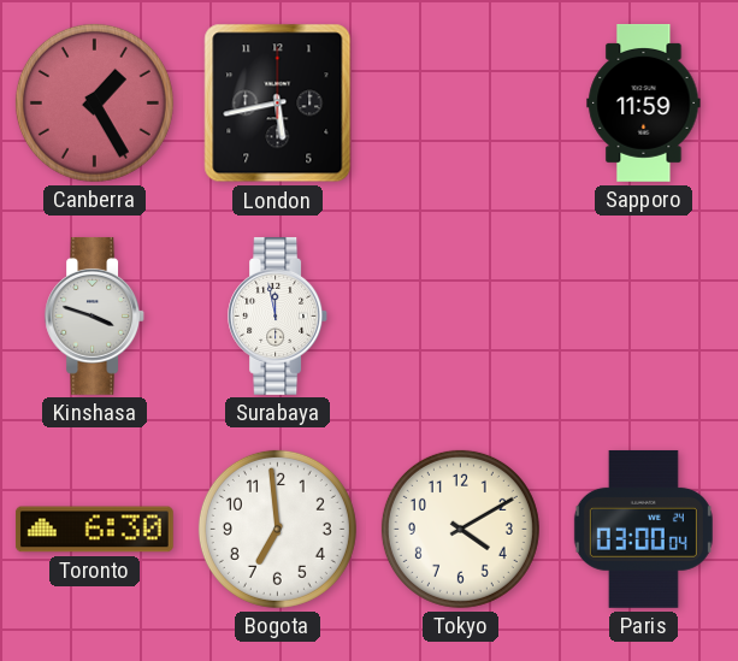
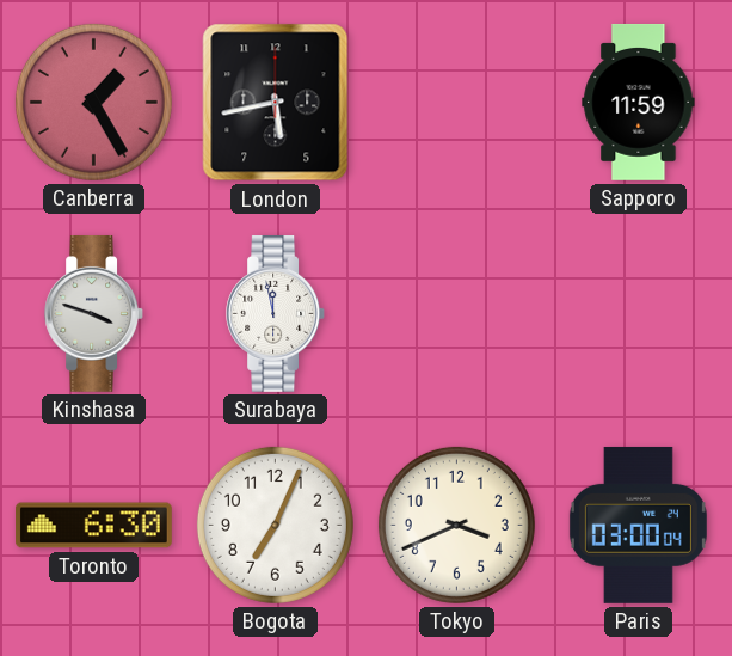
Bogota: 6:59 -> 7:04
Tokyo: 4:10 -> 3:41
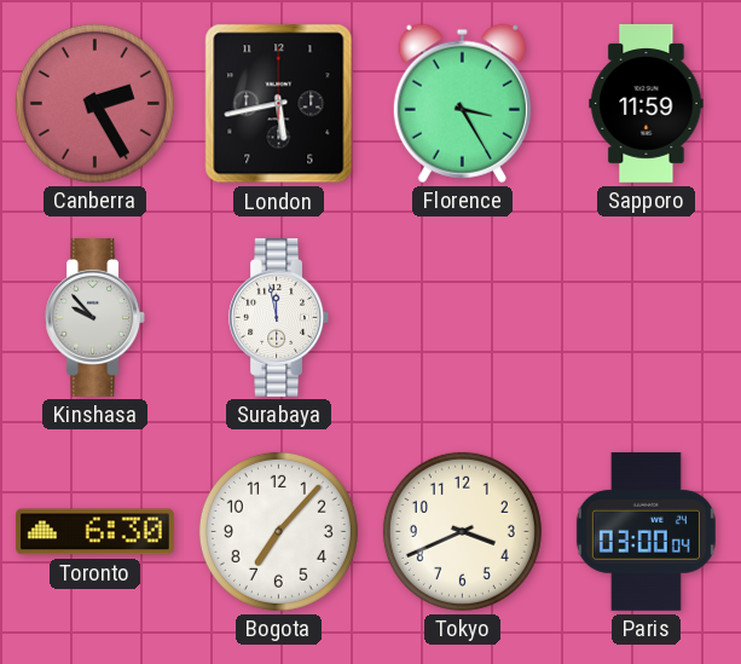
Canberra: 1:25 -> 2:25
Florence: none -> 3:25
Kinshasa: 3:48 -> 9:53
Bogota: 7:04 -> 7:07
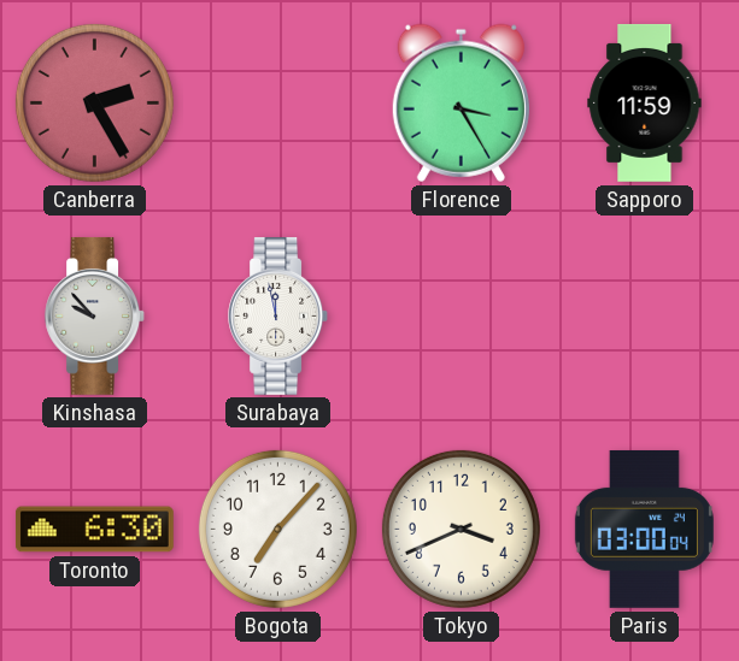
London: 5:43 -> none
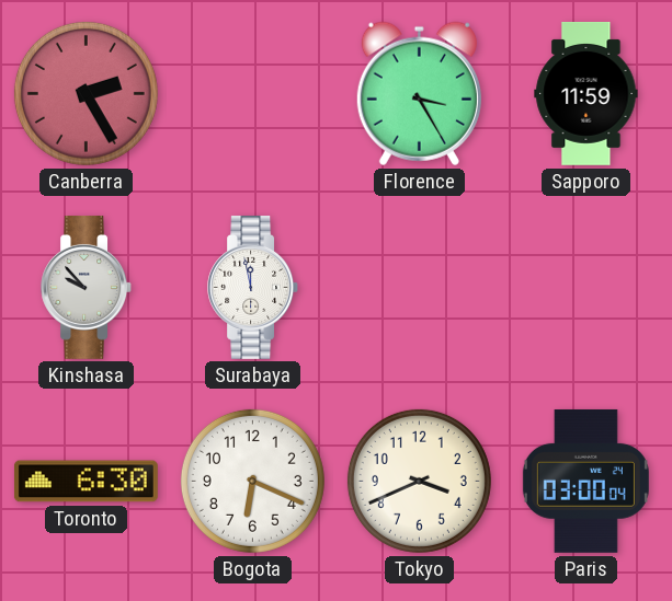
Bogota: 7:07 -> 6:19
